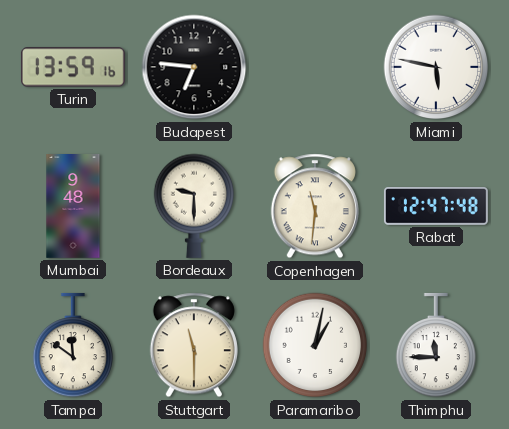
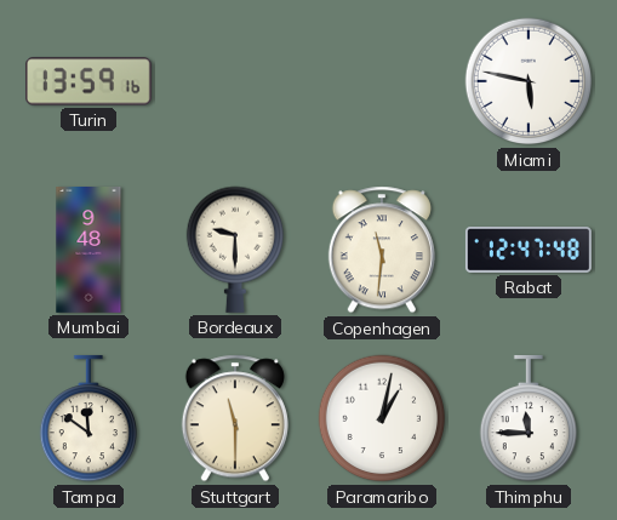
Budapest: 6:46 -> none
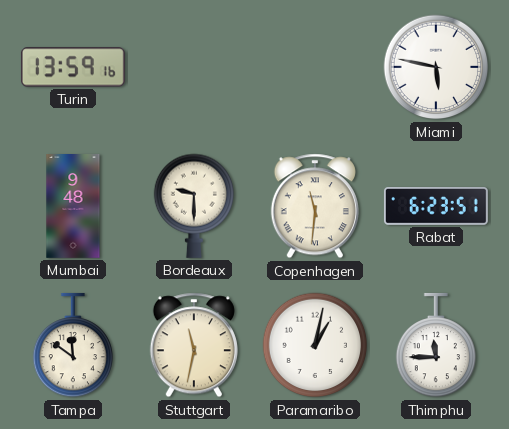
Rabat: 12:47 -> 6:23
Stuttgart: 11:30 -> 11:32
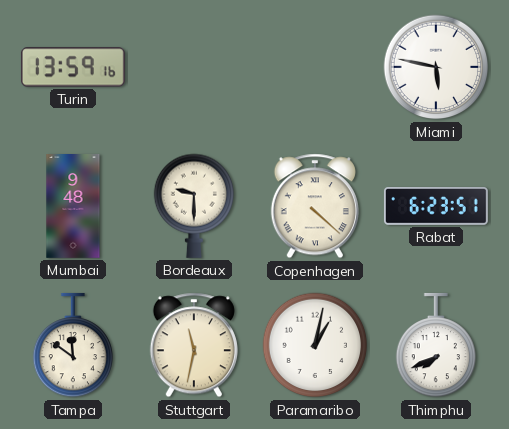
Copenhagen: 11:31 -> 4:22
Thimphu: 11:45 -> 7:41
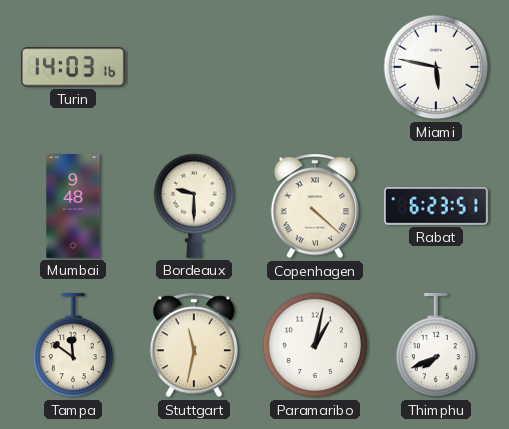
Turin: 13:59 -> 14:03
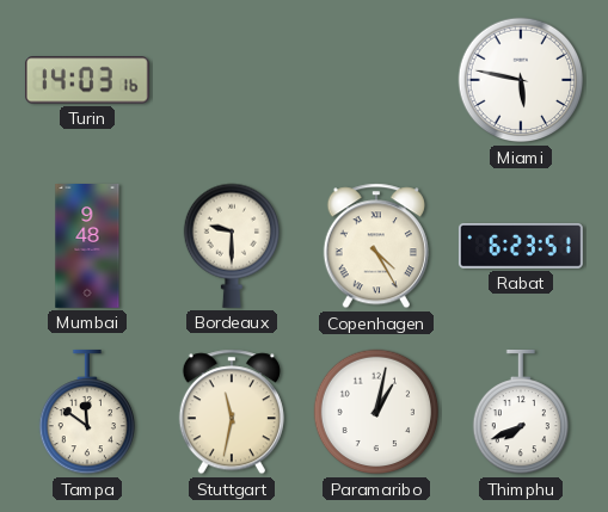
Copenhagen: 4:22 -> 4:25
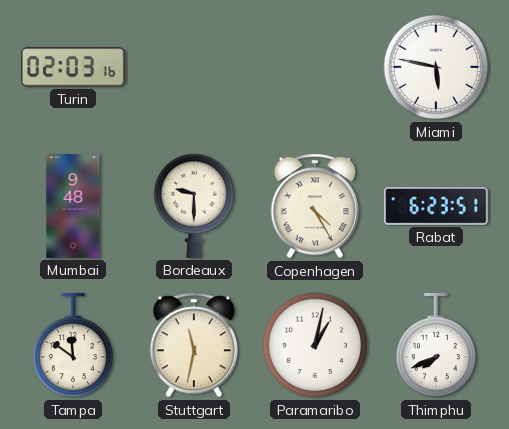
Turin: 14:03 -> 02:03
